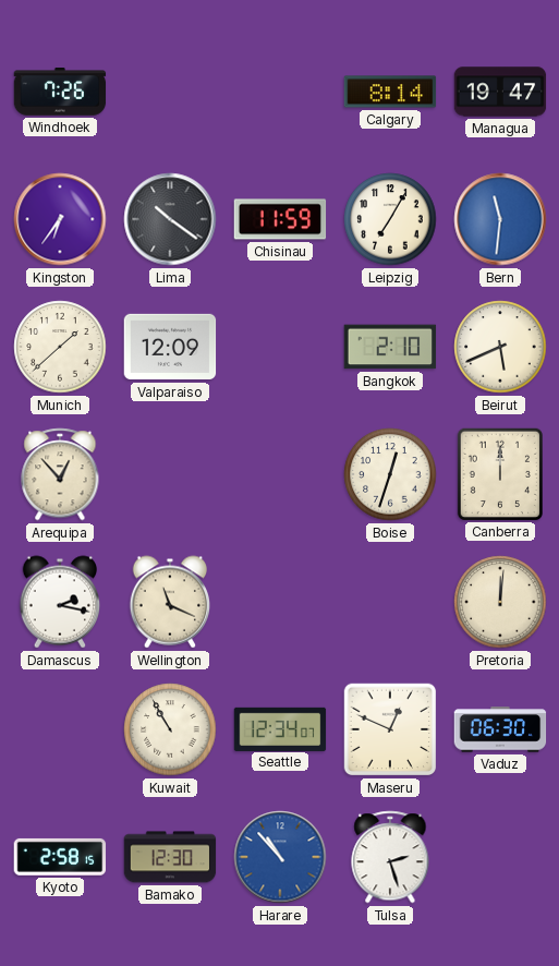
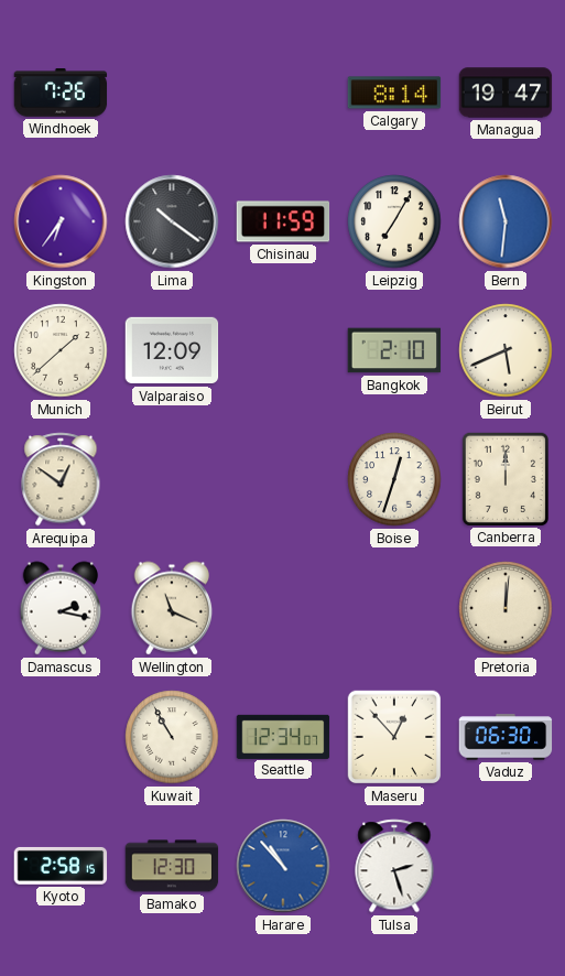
Arequipa: 12:53 -> 12:51
Maseru: 12:49 -> 12:53
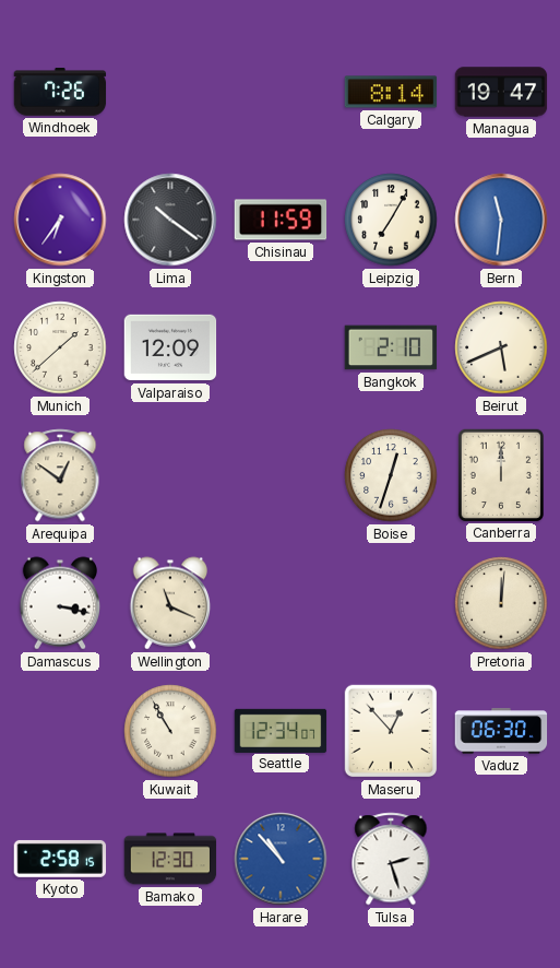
Damascus: 2:17 -> 3:17
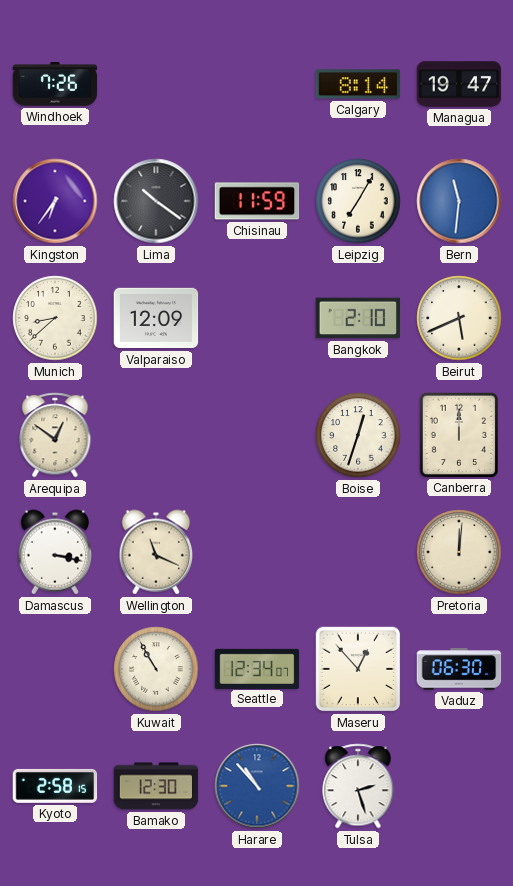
Munich: 1:38 -> 8:38
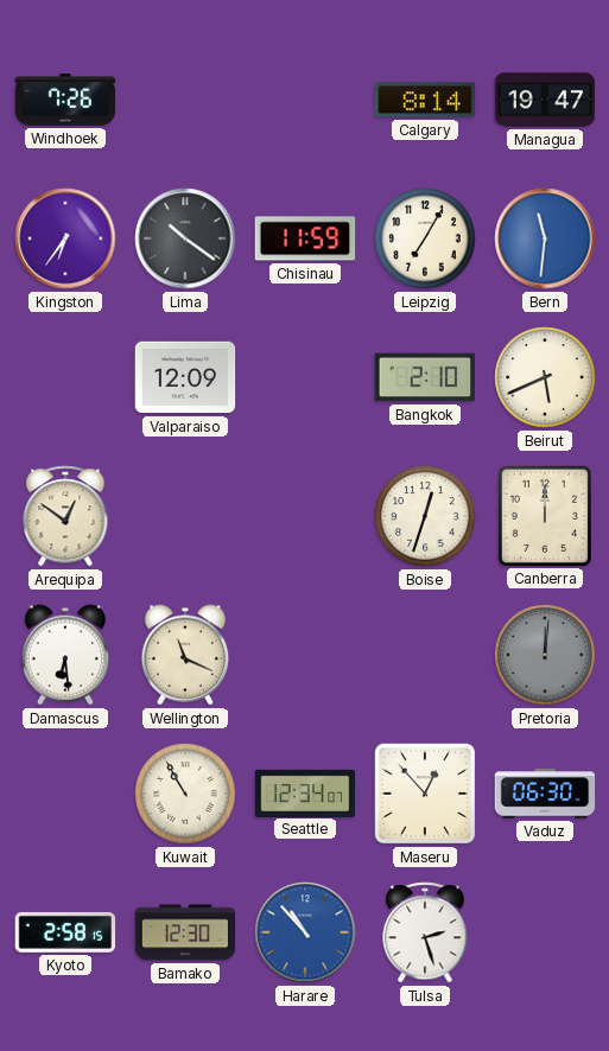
Munich: 8:38 -> none
Damascus: 3:17 -> 6:29
Pretoria dial: cream -> grey
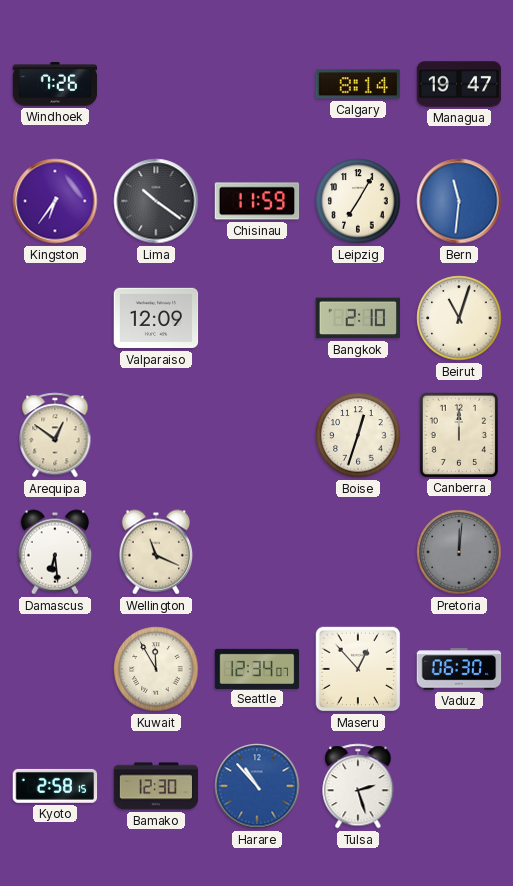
Beirut: 5:41 -> 11:03
Kuwait: 10:55 -> 11:55
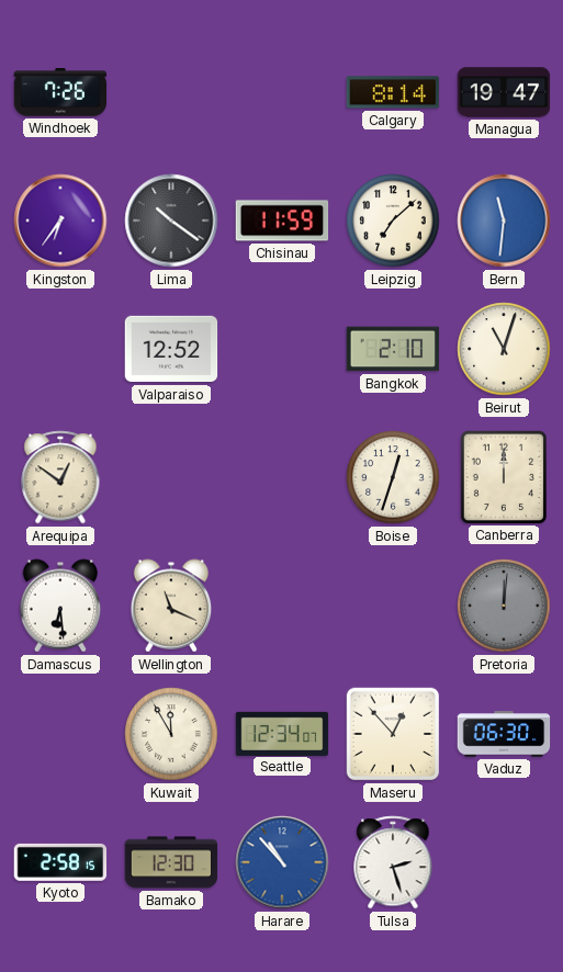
Leipzig: 7:05 -> 7:08
Valparaiso: 12:09 -> 12:52
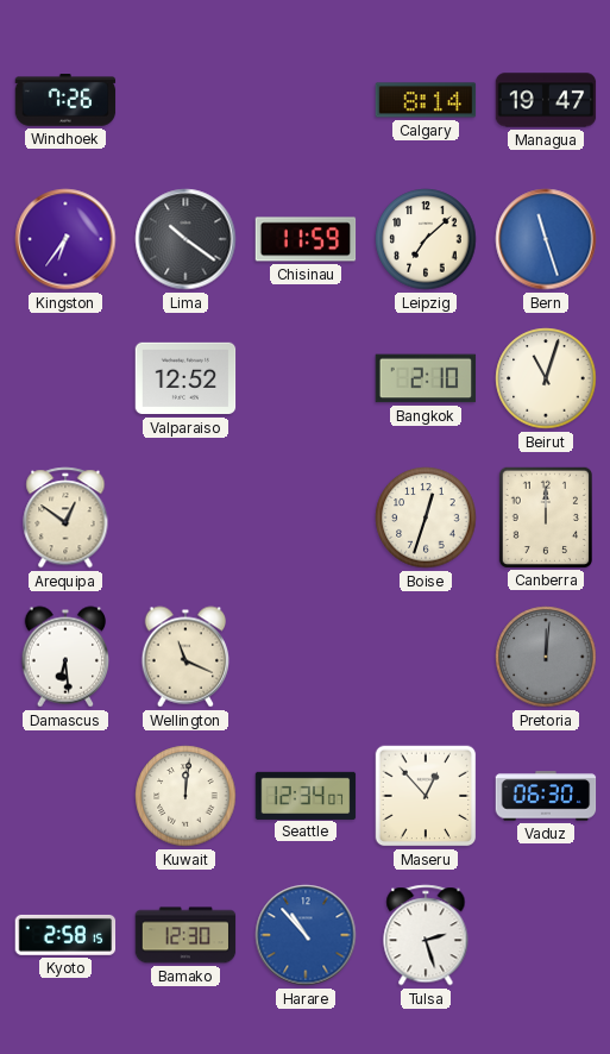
Bern: 11:31 -> 11:27
Kuwait: 11:55 -> 12:01
